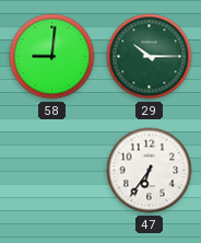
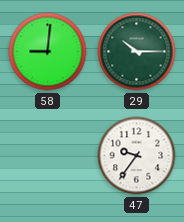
47: 6:36 -> 9:36
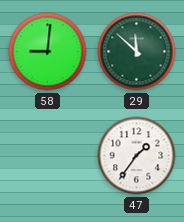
29: 10:15 -> 11:52
47: 9:36 -> 1:36
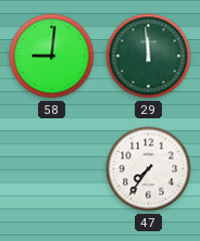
29: 11:52 -> 11:59
47: 1:36 -> 7:36
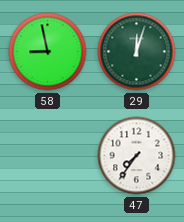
58: 9:01 -> 8:58
29: 11:59 -> 12:03
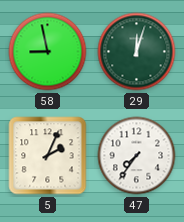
5: none -> 2:04
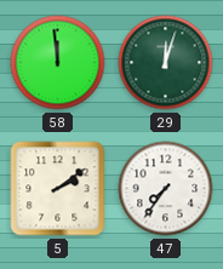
58: 8:58 -> 11:59
5: 2:04 -> 2:09
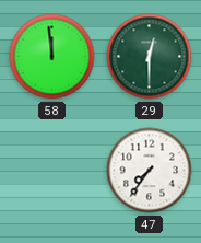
29: 12:03 -> 12:30
5: 2:09 -> none
